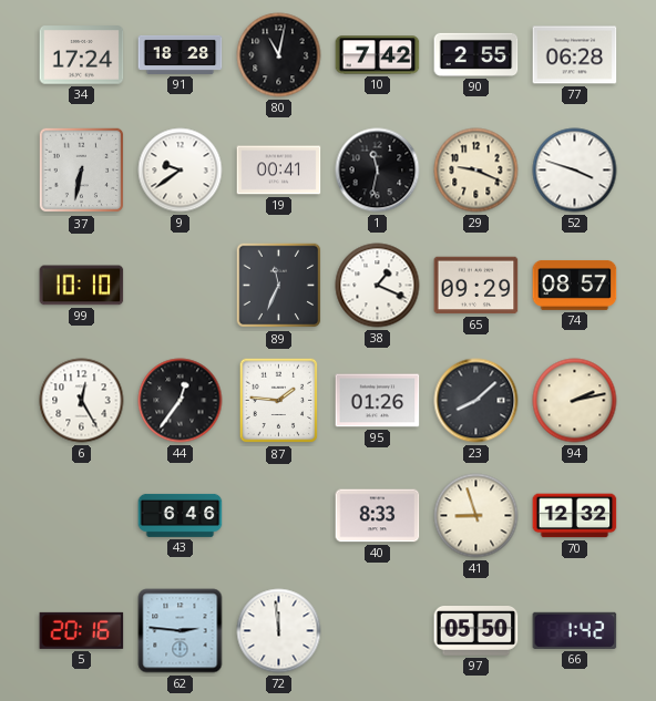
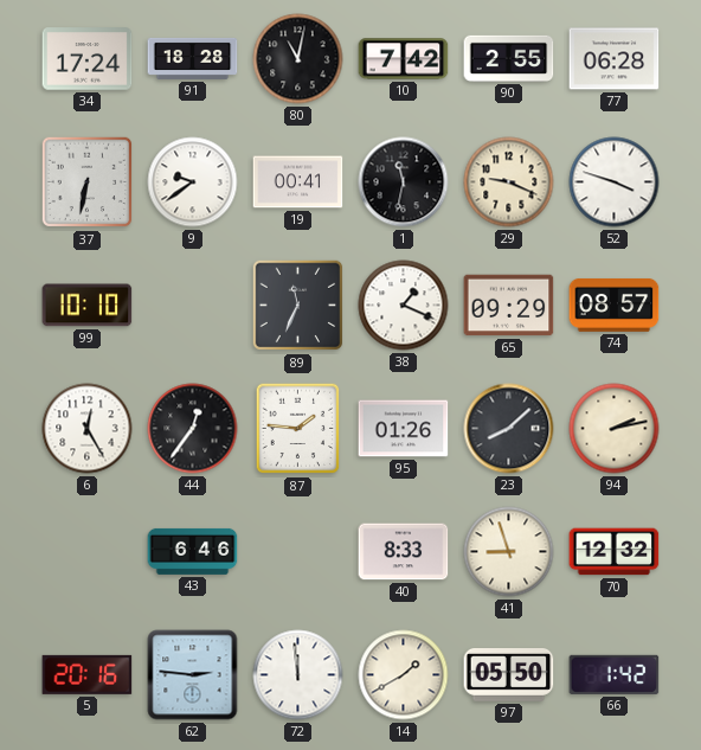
14: none -> 1:40
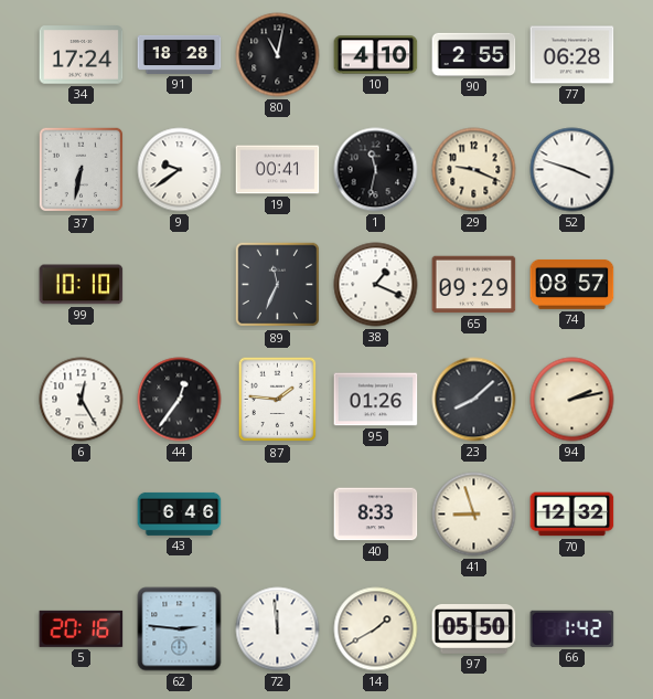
10: 7:42 -> 4:10
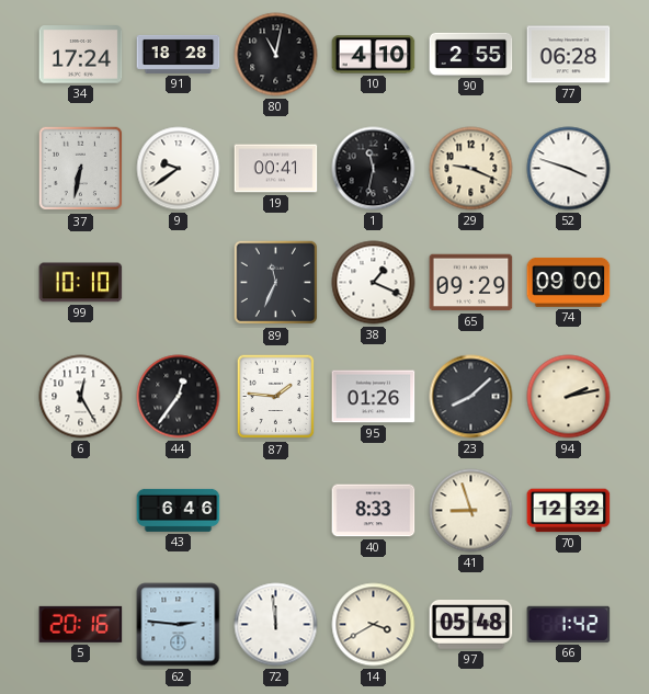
74: 08:57 -> 09:00
14: 1:40 -> 3:40
97: 05:50 -> 05:48
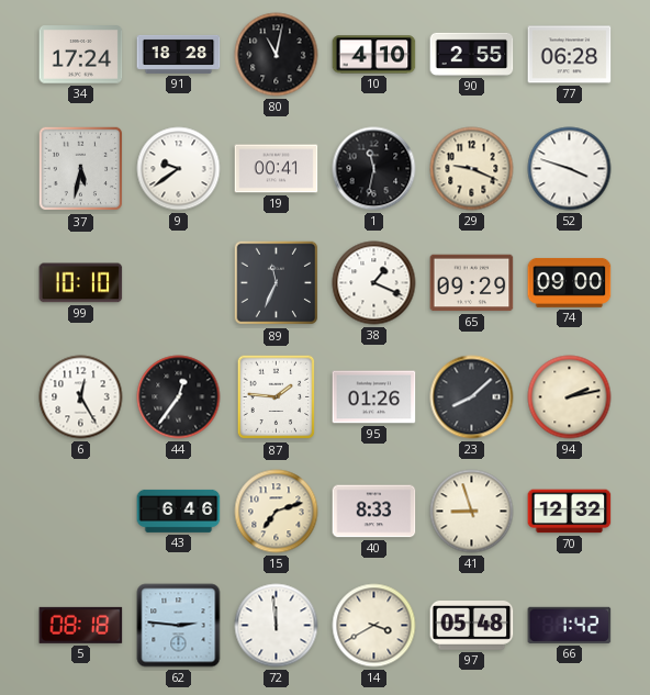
37: 6:32 -> 5:32
15: none -> 7:12
5: 20:16 -> 08:18
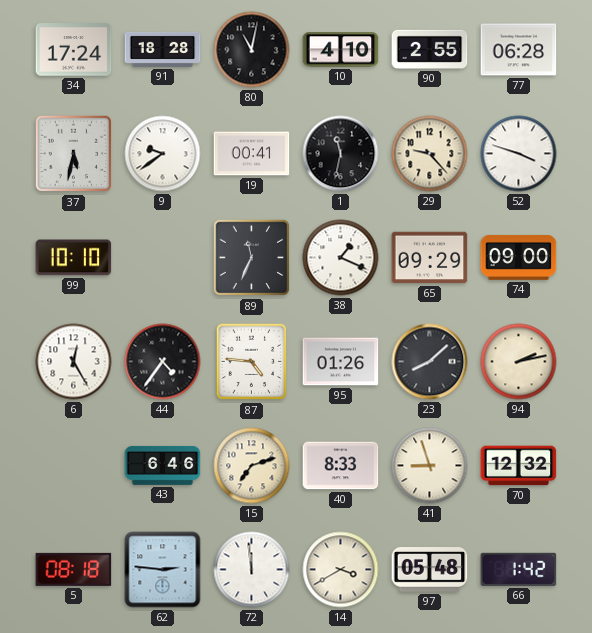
29: 9:19 -> 9:23
44: 12:36 -> 4:36
87: 1:46 -> 4:46
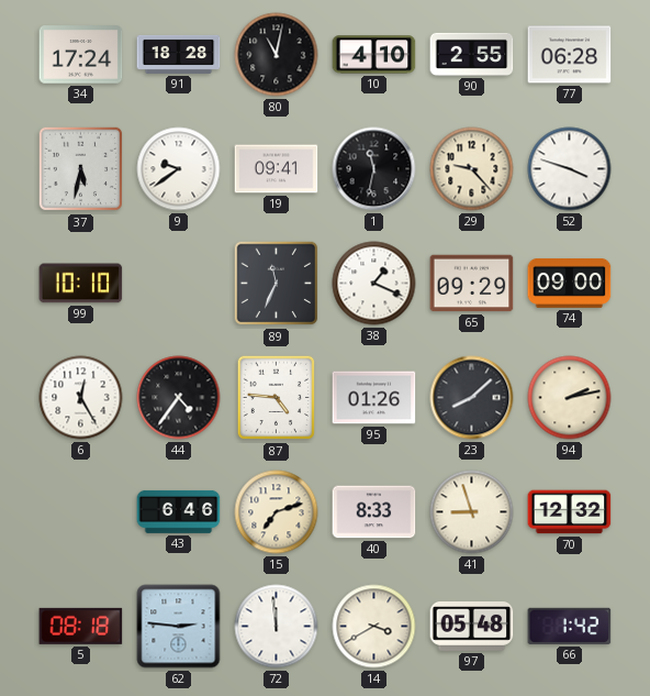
19: 00:41 -> 09:41
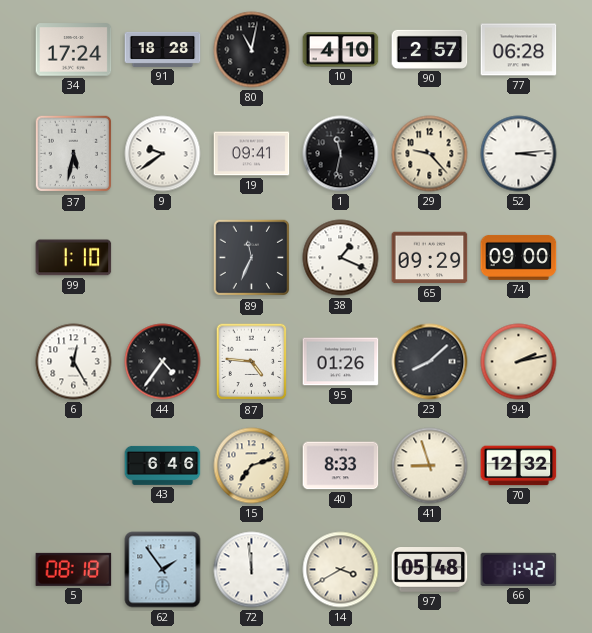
90: 2:55 -> 2:57
52: 3:48 -> 3:14
99: 10:10 -> 1:10
62: 2:46 -> 1:54
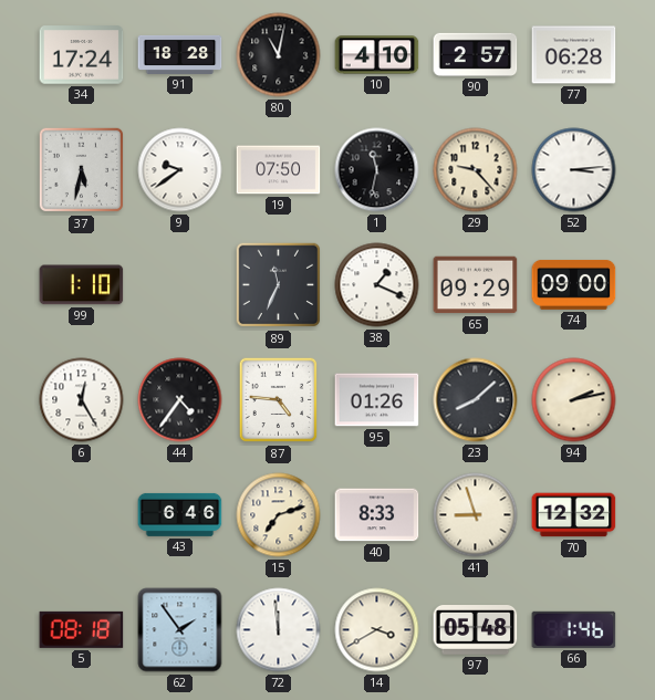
19: 09:41 -> 07:50
66: 1:42 -> 1:46
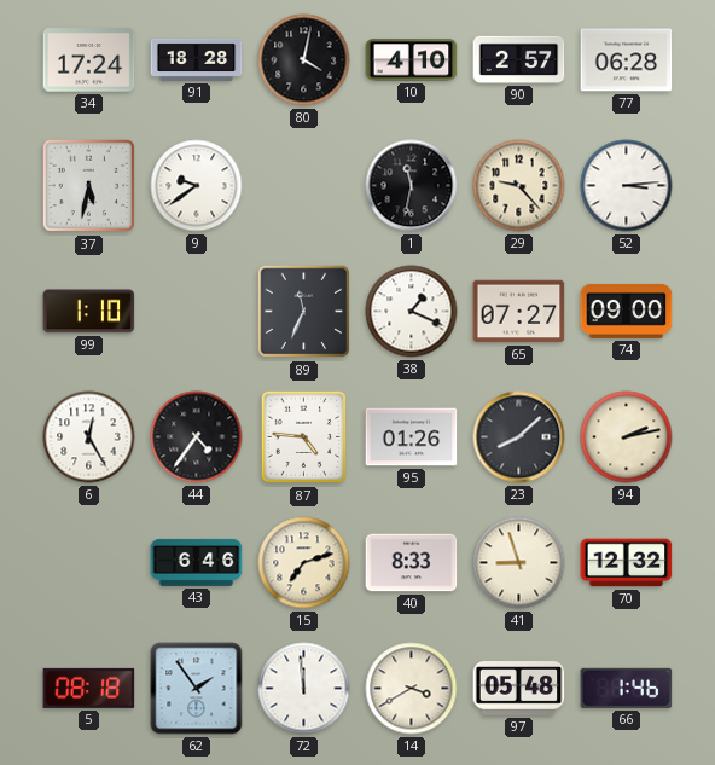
80: 11:02 -> 4:02
19: 07:50 -> none
65: 09:29 -> 07:27
